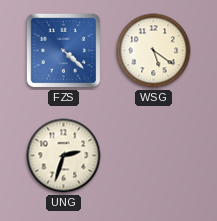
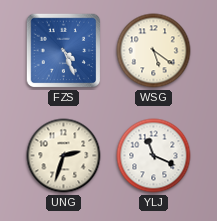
FZS: 4:22 -> 4:26
YLJ: none -> 11:19
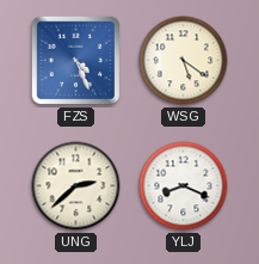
UNG: 2:33 -> 2:38
YLJ: 11:19 -> 8:19
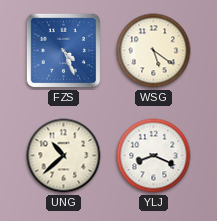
UNG: 2:38 -> 10:38
